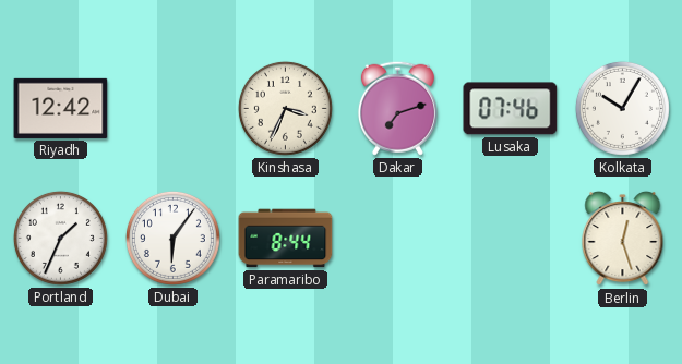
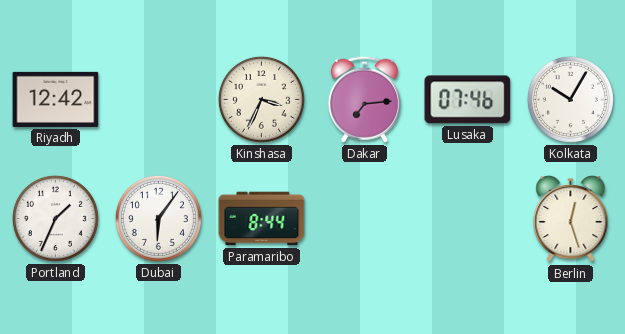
Dakar: 7:12 -> 7:14
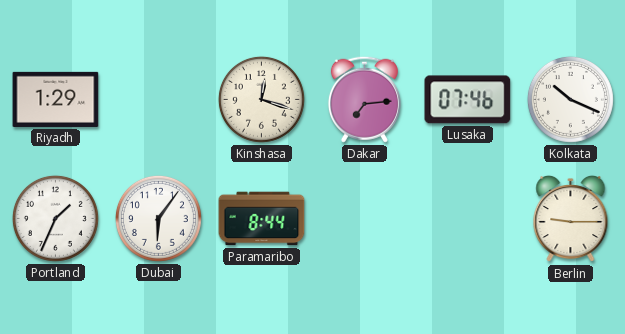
Riyadh: 12:42 -> 1:29
Kinshasa: 3:34 -> 12:18
Kolkata: 10:05 -> 10:19
Berlin: 12:27 -> 9:15
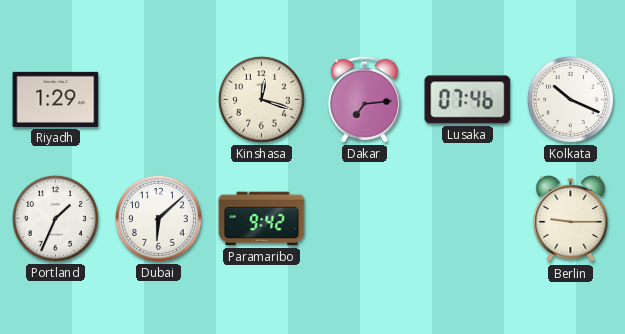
Dubai: 6:06 -> 6:08
Paramaribo: 8:44 -> 9:42
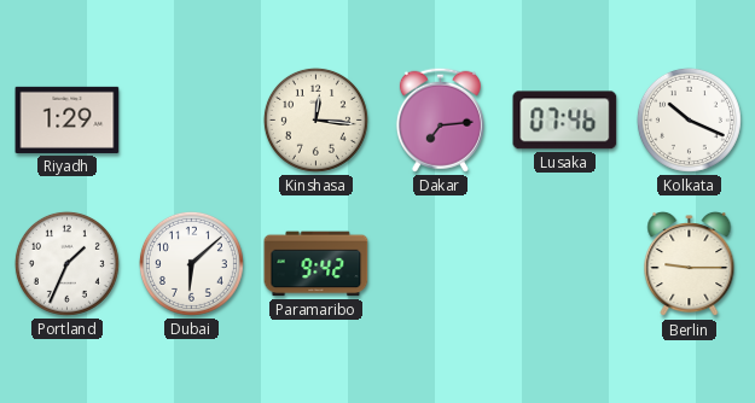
Kinshasa: 12:18 -> 12:16
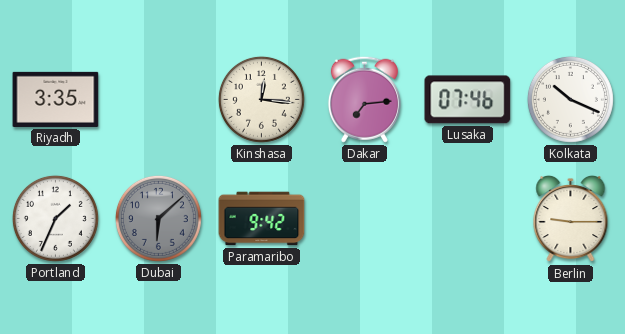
Riyadh: 1:29 -> 3:35
Dubai dial: white -> grey
